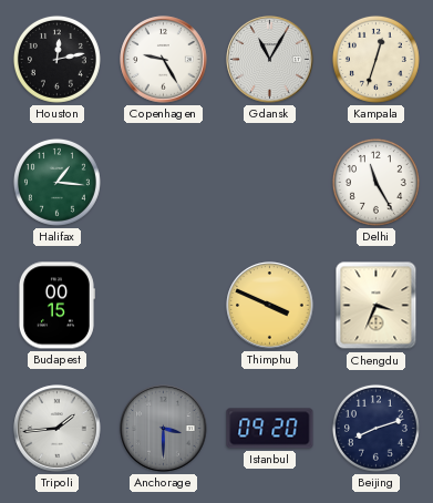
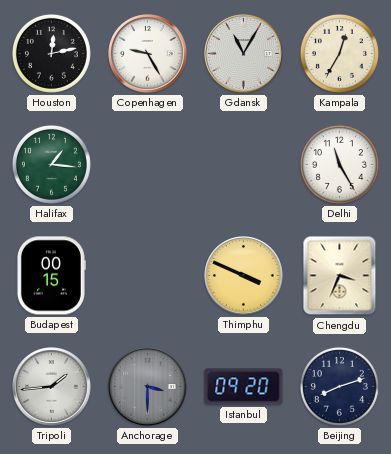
Kampala: 12:33 -> 12:35
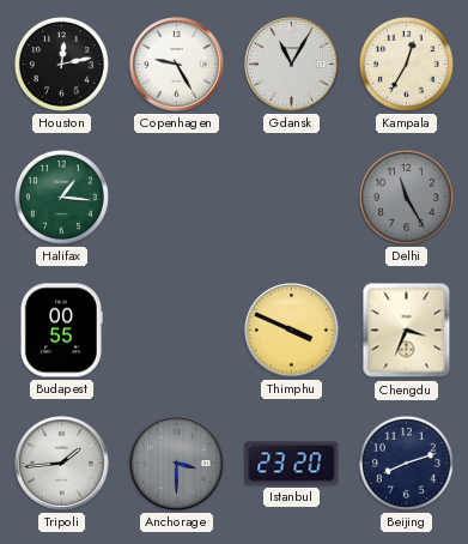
Delhi dial: white -> grey
Budapest: 00:15 -> 00:55
Istanbul: 09:20 -> 23:20
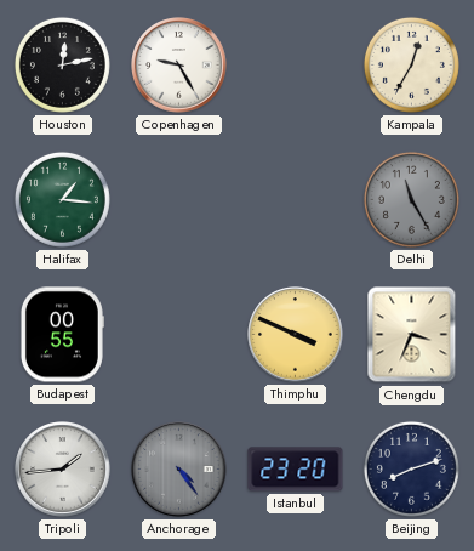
Gdansk: 11:05 -> none
Anchorage: 3:30 -> 4:24
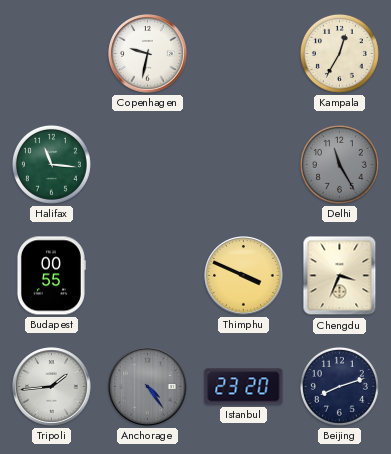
Houston: 12:13 -> none
Copenhagen: 9:25 -> 9:32
Halifax: 1:16 -> 11:16
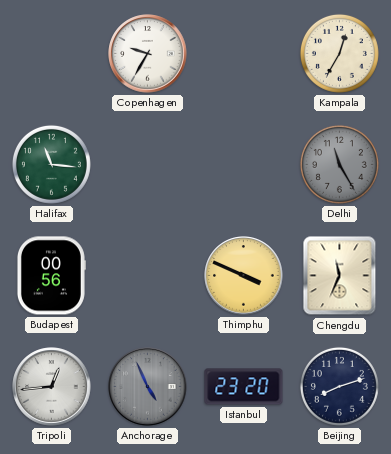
Copenhagen: 9:32 -> 9:35
Budapest: 00:55 -> 00:56
Chengdu: 3:34 -> 11:34
Tripoli: 1:44 -> 12:44
Anchorage: 4:24 -> 4:56
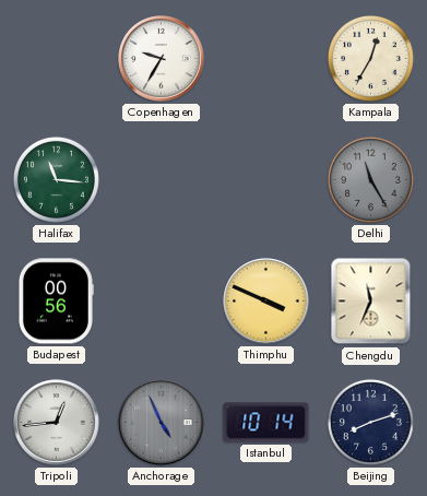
Istanbul: 23:20 -> 10:14
